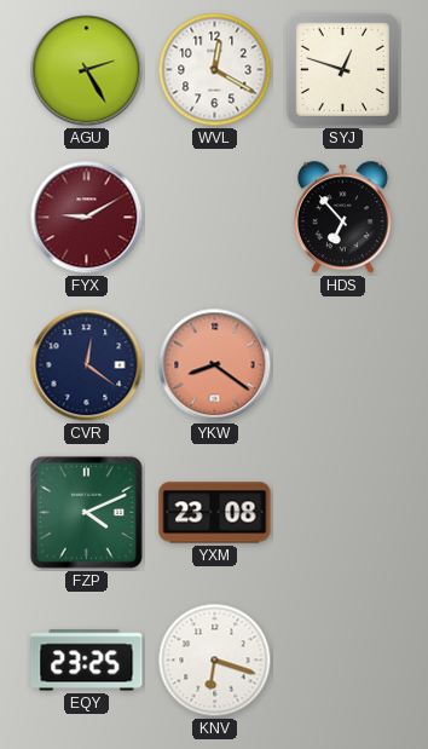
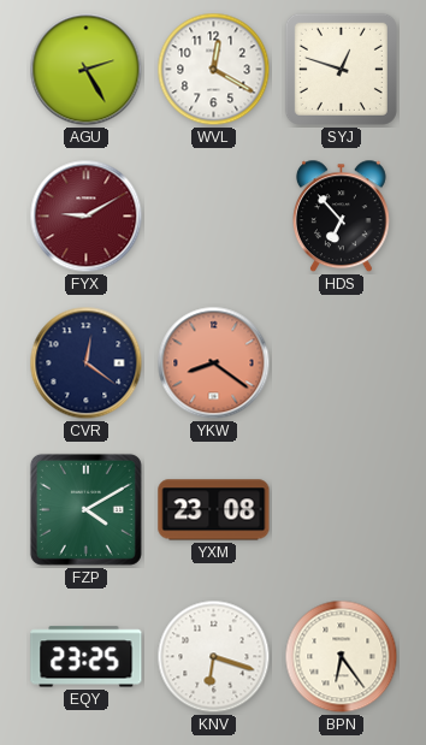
FZP: 4:11 -> 4:10
BPN: none -> 6:24
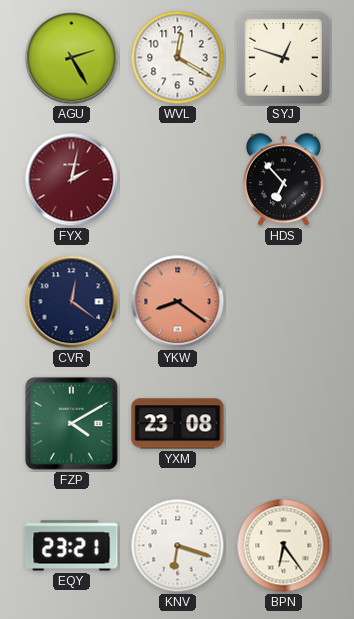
FYX: 9:10 -> 2:02
EQY: 23:25 -> 23:21
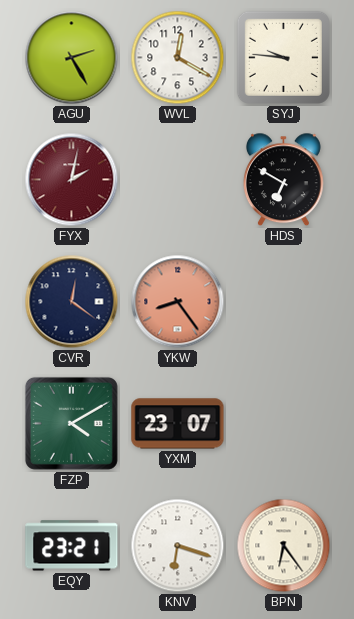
SYJ: 12:48 -> 9:46
HDS: 6:53 -> 6:50
YKW: 8:21 -> 8:24
YXM: 23:08 -> 23:07
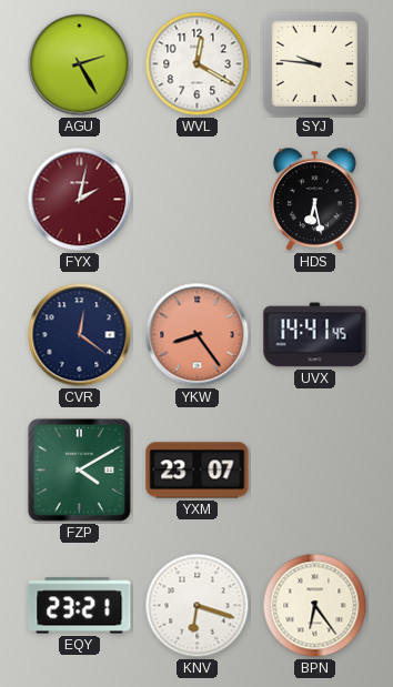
HDS: 6:50 -> 6:28
UVX: none -> 14:41
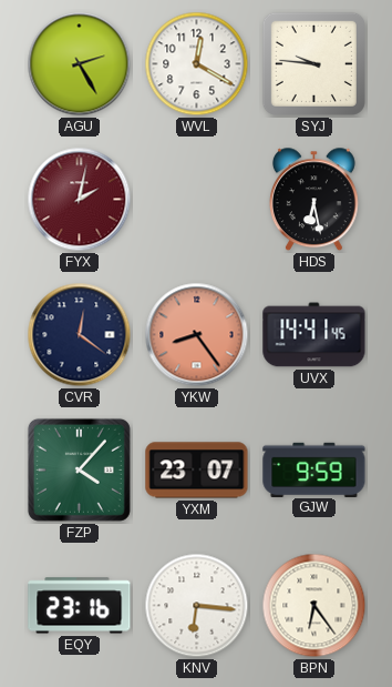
FZP: 4:10 -> 4:07
GJW: none -> 9:59
EQY: 23:21 -> 23:16
KNV: 6:18 -> 6:16
